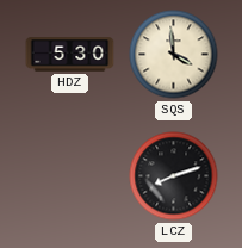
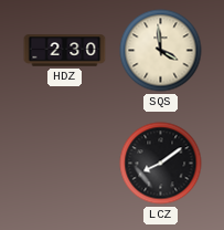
HDZ: 5:30 -> 2:30
LCZ: 8:12 -> 8:09
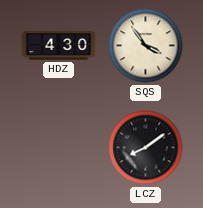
HDZ: 2:30 -> 4:30
SQS: 3:59 -> 3:54
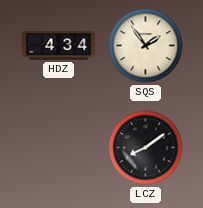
HDZ: 4:30 -> 4:34
SQS: 3:54 -> 1:54
